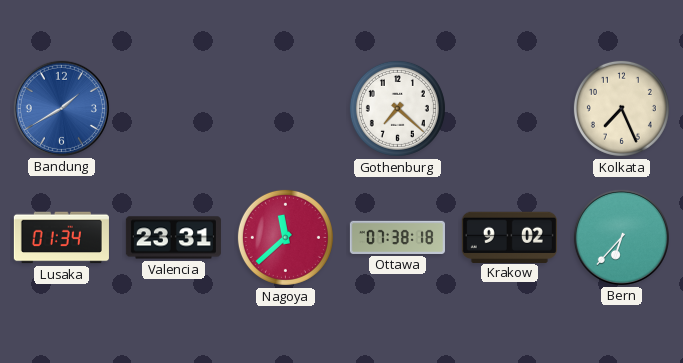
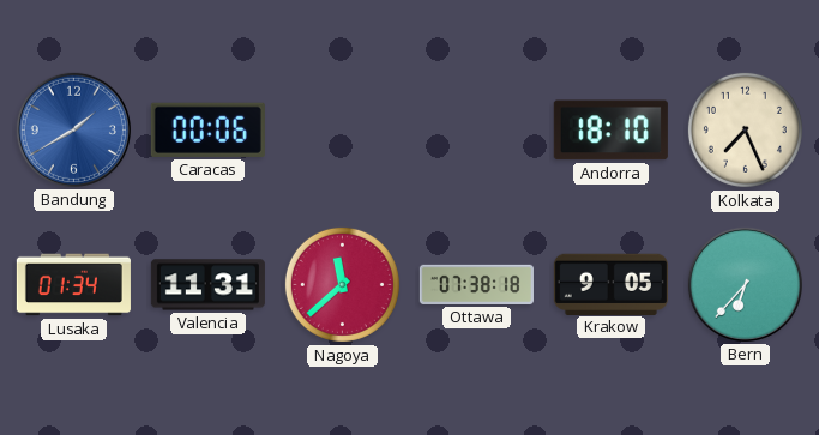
Caracas: none -> 00:06
Gothenburg: 7:22 -> none
Andorra: none -> 18:10
Valencia: 23:31 -> 11:31
Krakow: 9:02 -> 9:05
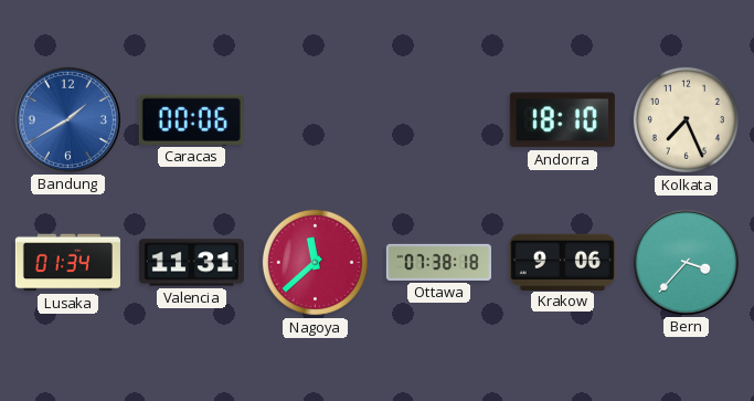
Krakow: 9:05 -> 9:06
Bern: 6:37 -> 3:37
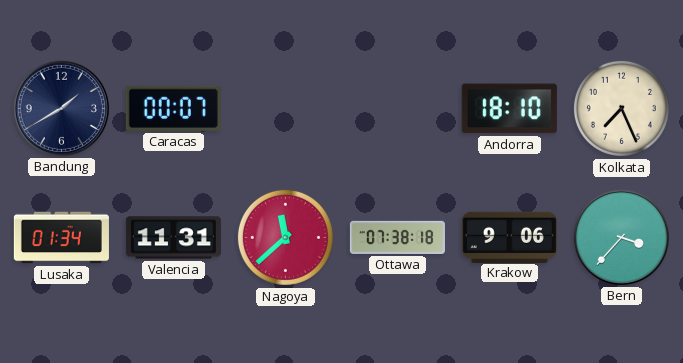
Bandung dial: blue -> navy
Caracas: 00:06 -> 00:07
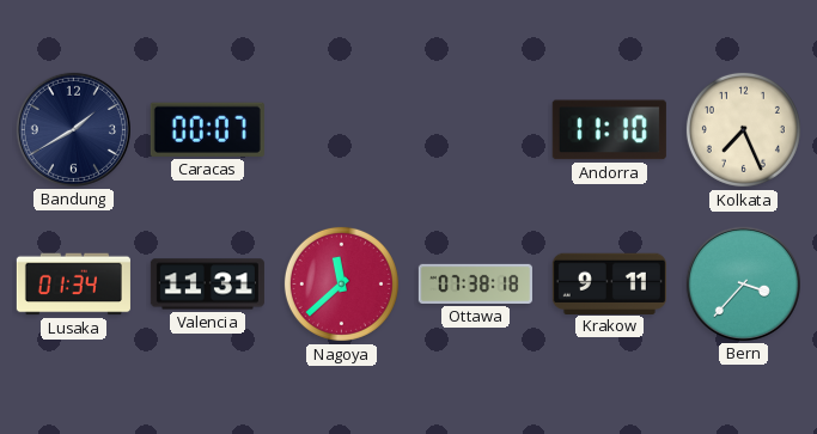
Andorra: 18:10 -> 11:10
Krakow: 9:06 -> 9:11
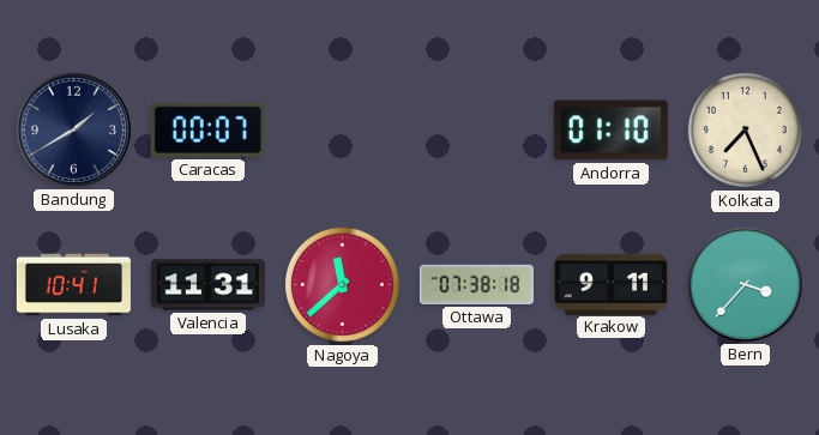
Andorra: 11:10 -> 01:10
Lusaka: 01:34 -> 10:41
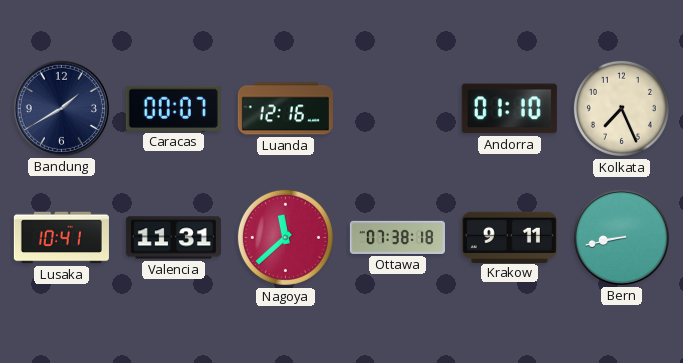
Luanda: none -> 12:16
Bern: 3:37 -> 8:43
